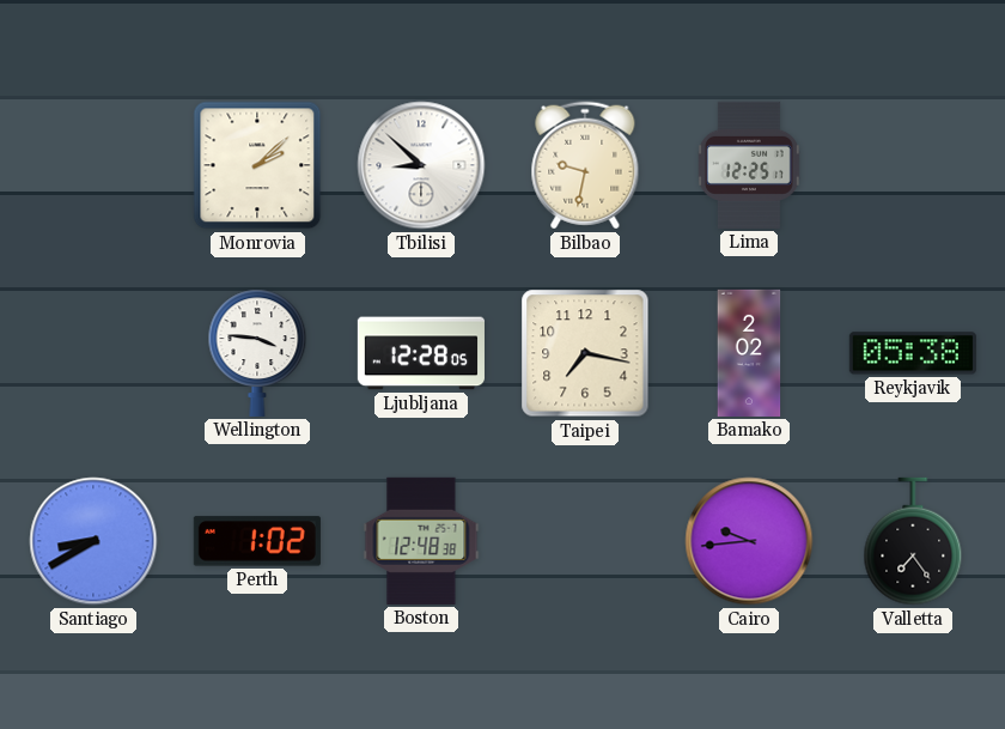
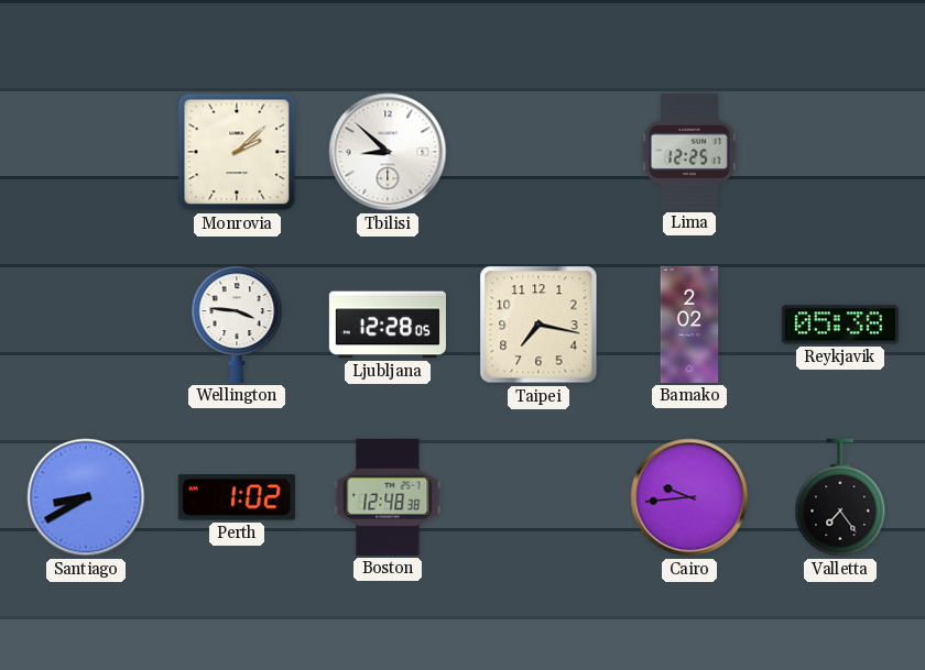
Bilbao: 9:32 -> none
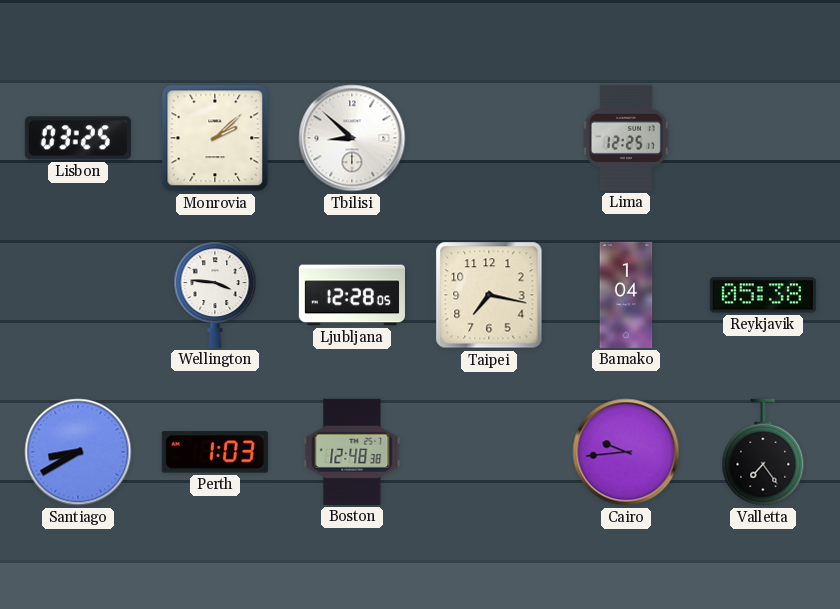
Lisbon: none -> 03:25
Bamako: 2:02 -> 1:04
Perth: 1:02 -> 1:03
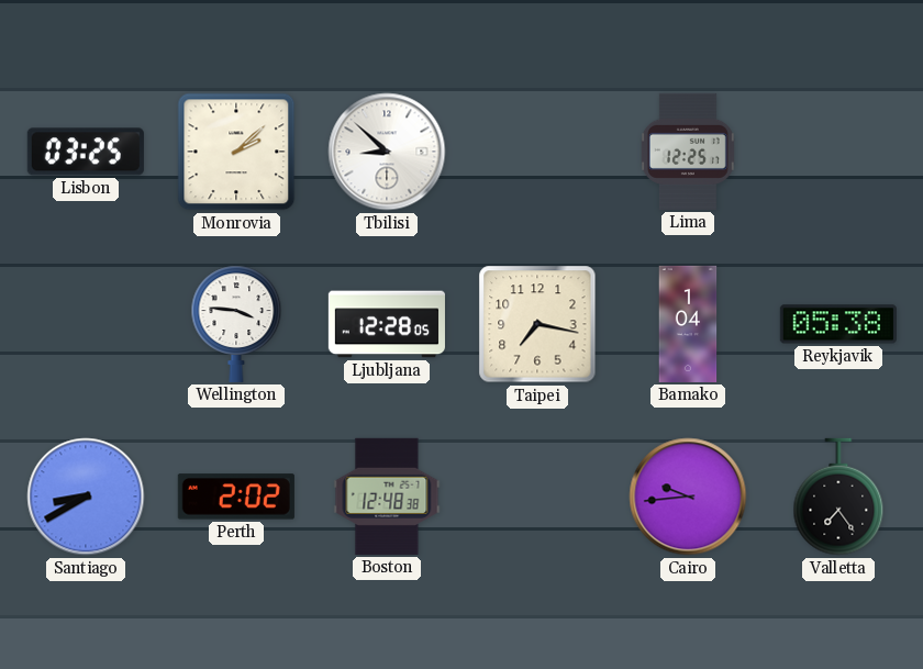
Perth: 1:03 -> 2:02
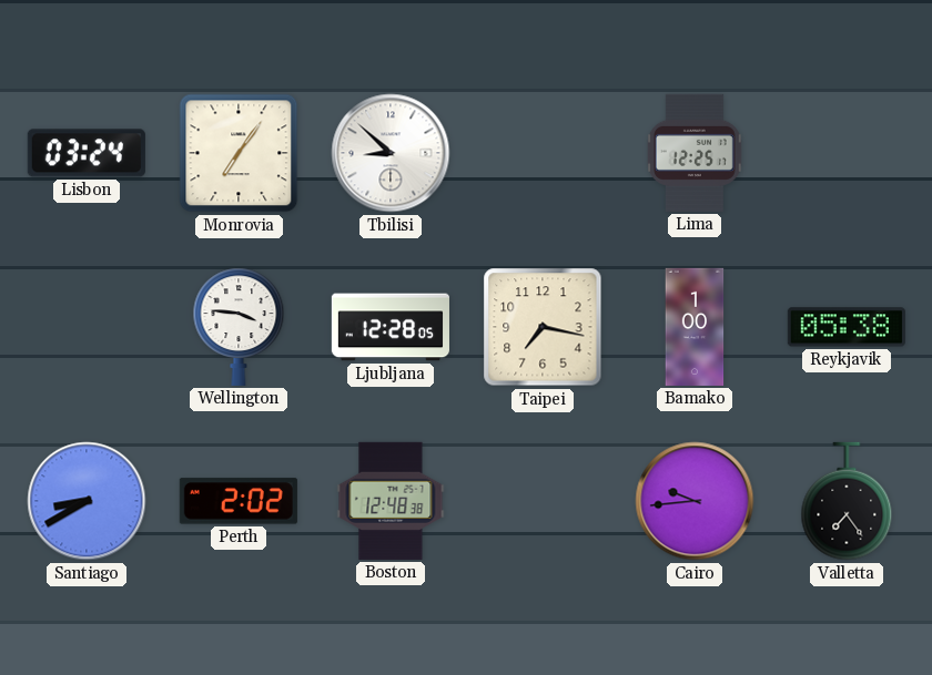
Lisbon: 03:25 -> 03:24
Monrovia: 2:08 -> 7:06
Bamako: 1:04 -> 1:00
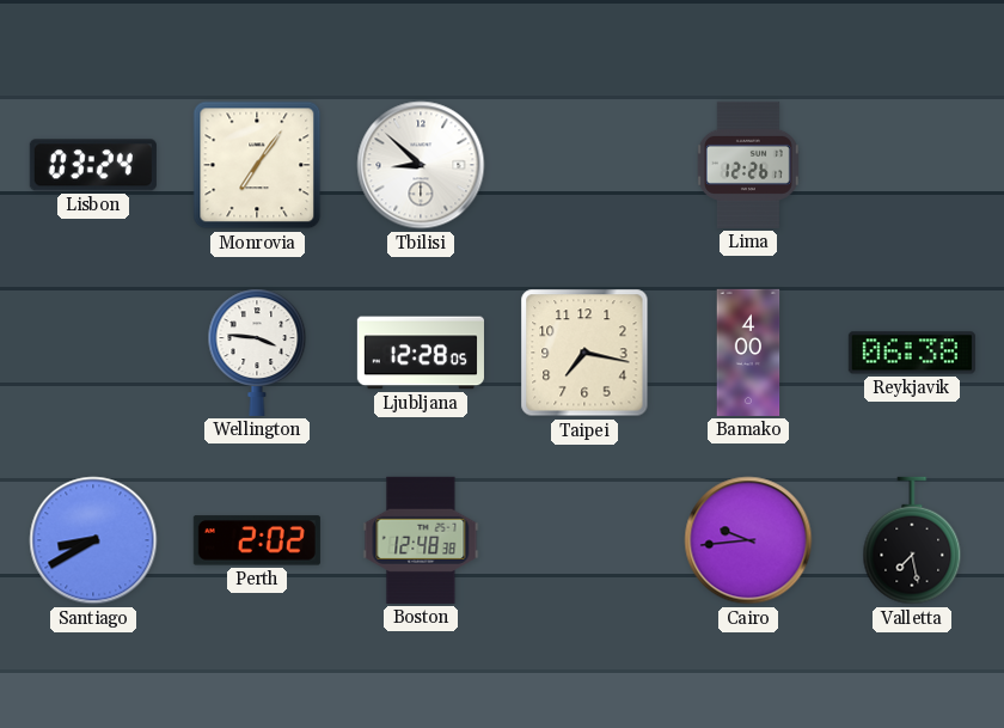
Lima: 12:25 -> 12:26
Bamako: 1:00 -> 4:00
Reykjavik: 05:38 -> 06:38
Valletta: 7:24 -> 7:28
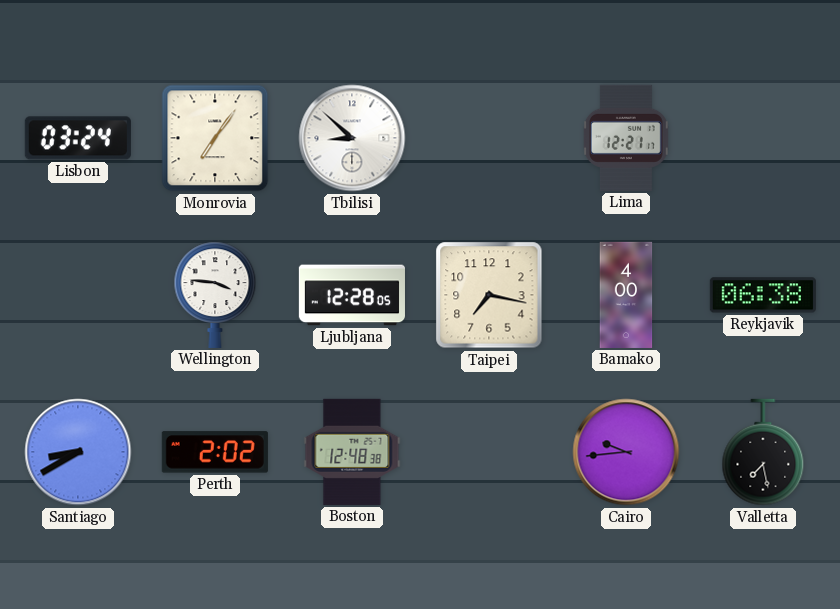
Lima: 12:26 -> 12:21
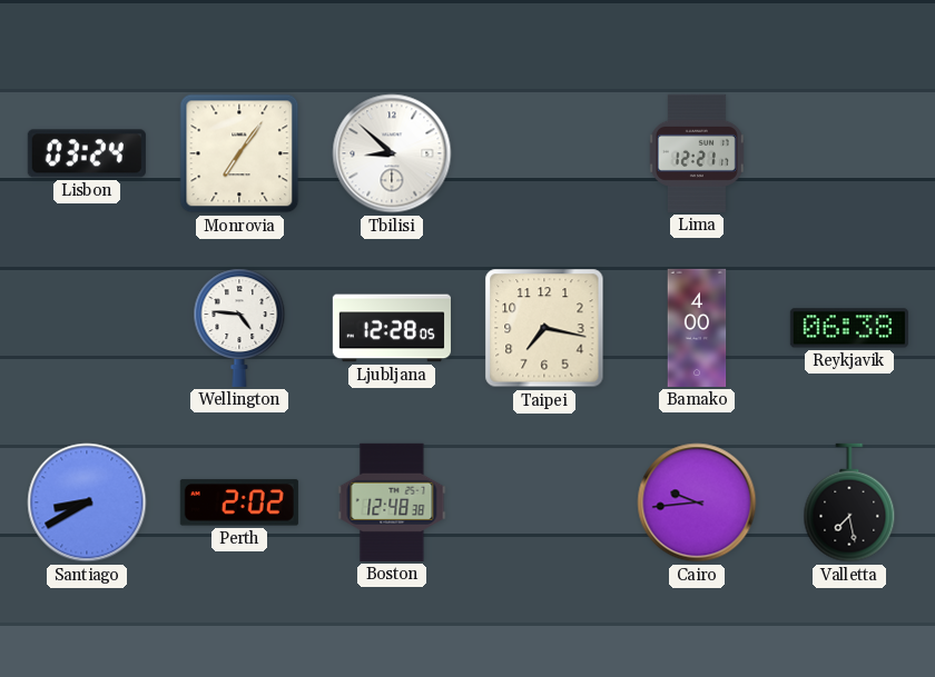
Wellington: 3:46 -> 4:46
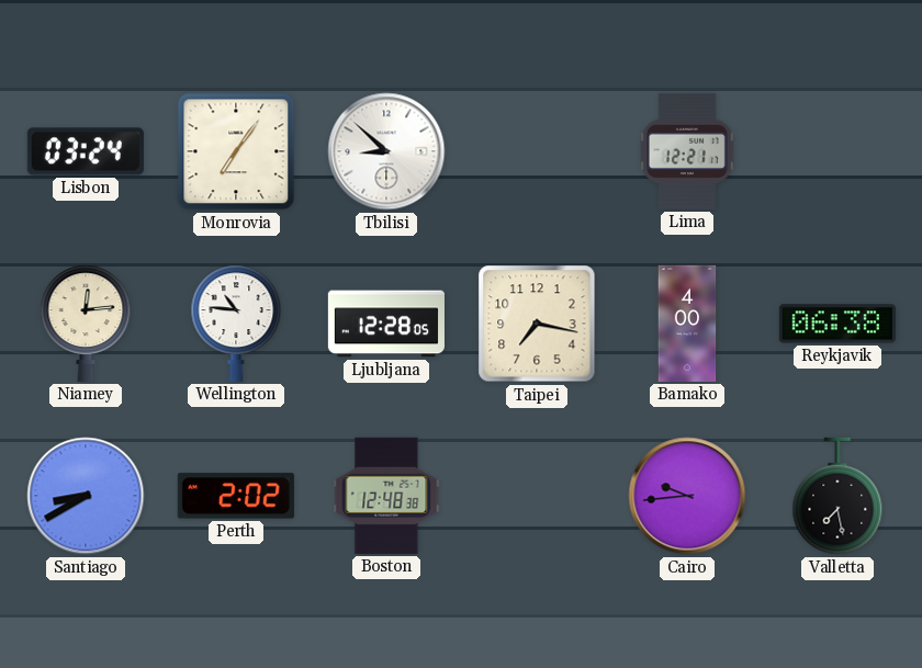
Niamey: none -> 12:14
Wellington: 4:46 -> 10:46
